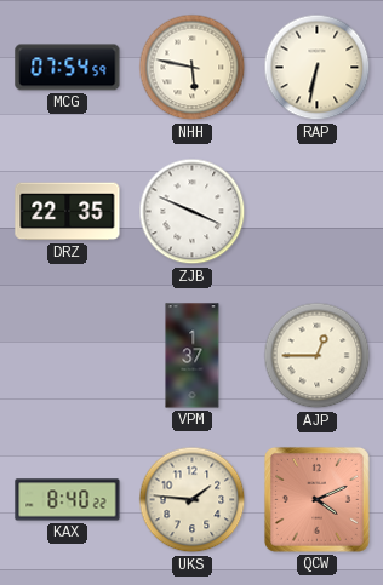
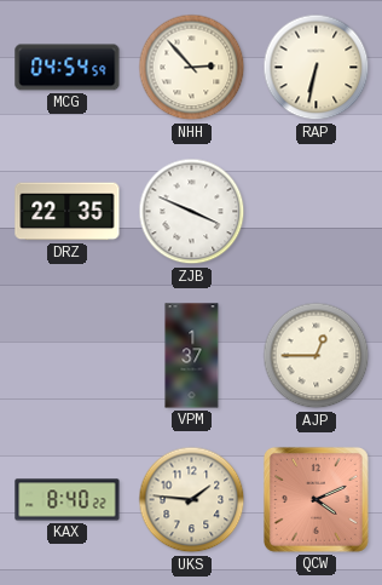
MCG: 07:54 -> 04:54
NHH: 5:47 -> 2:53
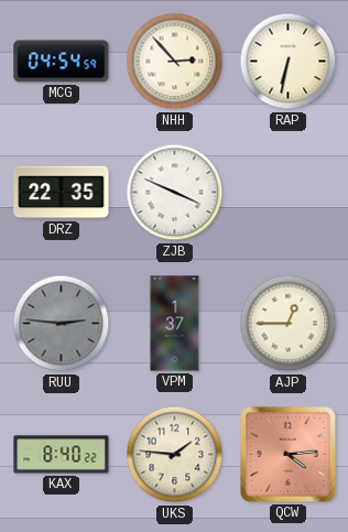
RUU: none -> 2:46
QCW: 4:11 -> 4:14
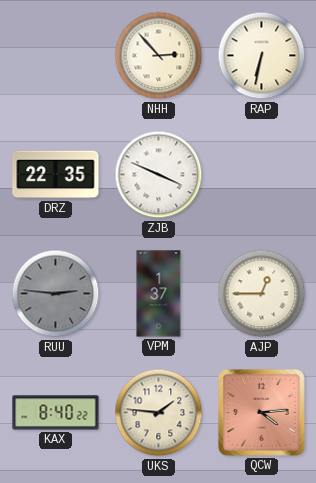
MCG: 04:54 -> none
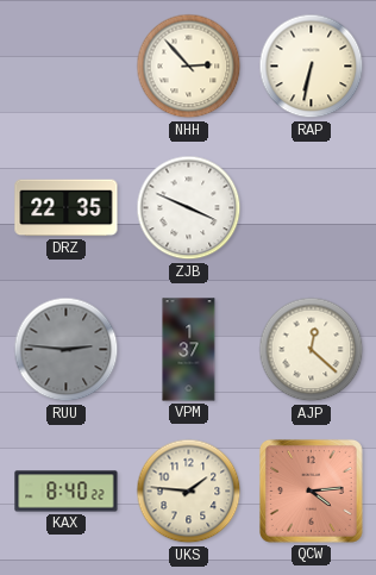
AJP: 12:45 -> 12:22
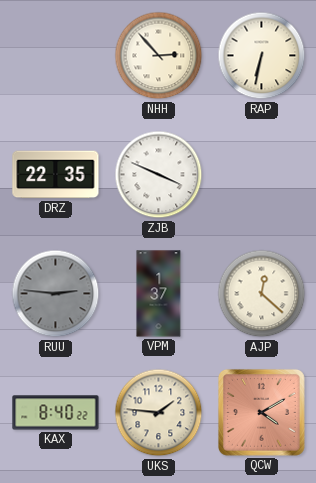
QCW: 4:14 -> 4:10
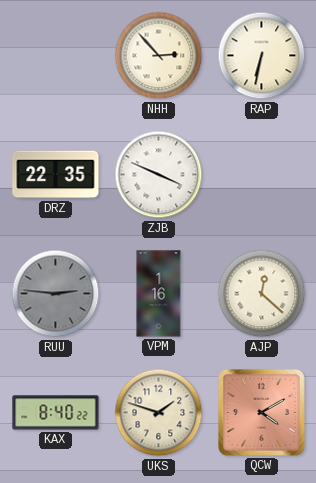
VPM: 1:37 -> 1:16
UKS: 1:46 -> 1:48
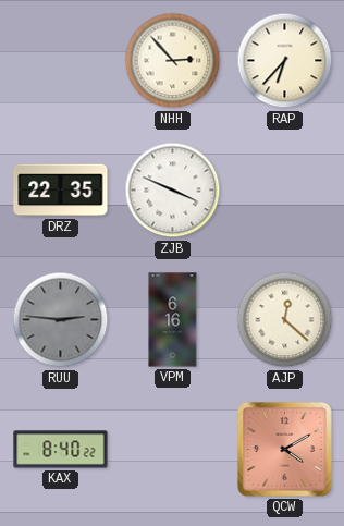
RAP: 6:32 -> 6:37
VPM: 1:16 -> 6:16
UKS: 1:48 -> none
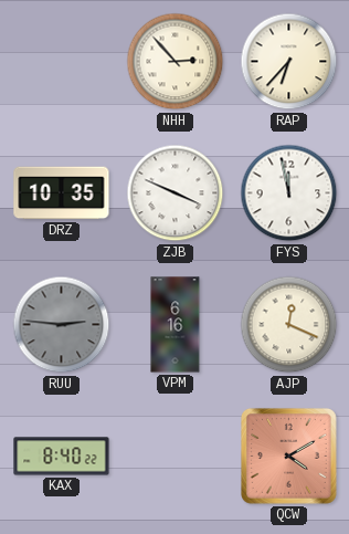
DRZ: 22:35 -> 10:35
FYS: none -> 11:58
AJP: 12:22 -> 12:19
